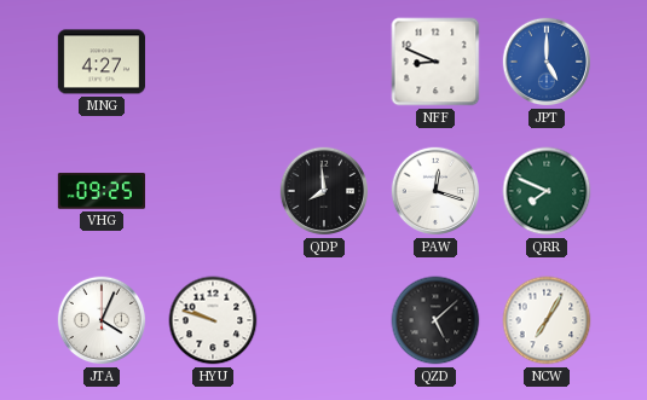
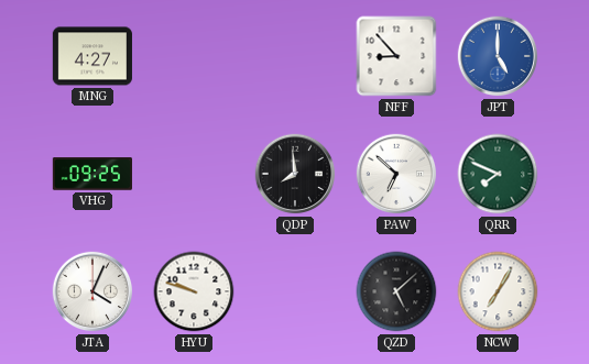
NFF: 8:49 -> 8:53
PAW: 12:18 -> 6:52
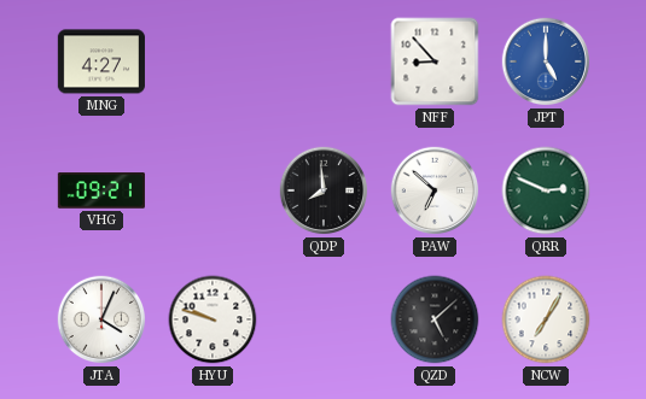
VHG: 09:25 -> 09:21
QRR: 7:49 -> 2:49
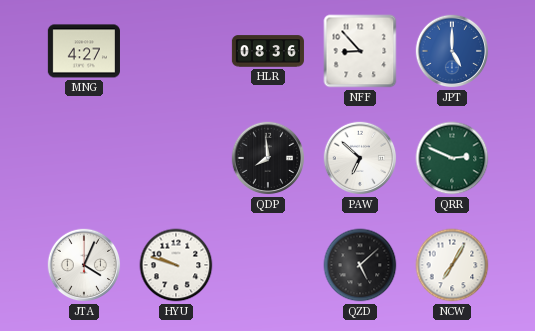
HLR: none -> 08:36
VHG: 09:21 -> none
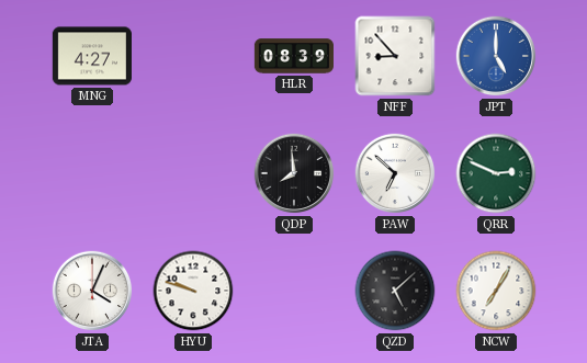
HLR: 08:36 -> 08:39
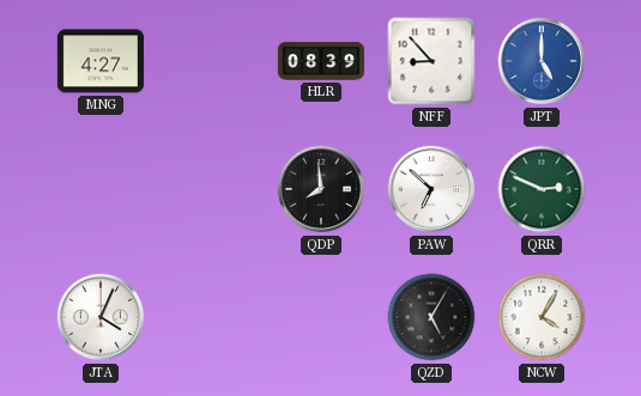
HYU: 9:48 -> none
QZD: 5:08 -> 5:05
NCW: 7:05 -> 4:05
